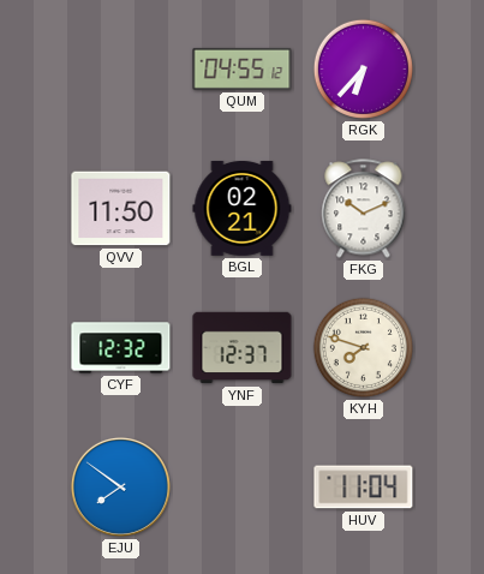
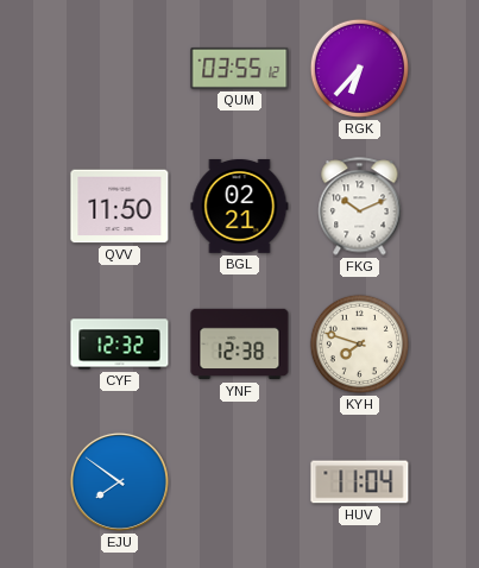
QUM: 04:55 -> 03:55
YNF: 12:37 -> 12:38
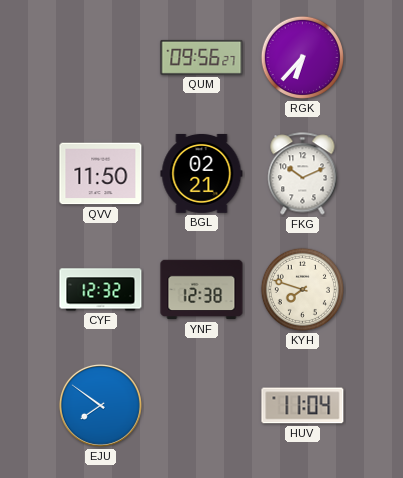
QUM: 03:55 -> 09:56
